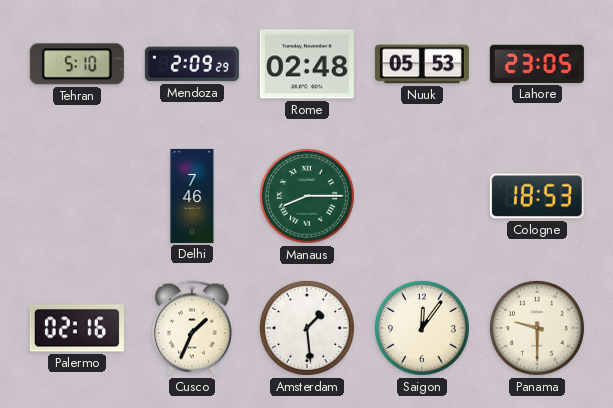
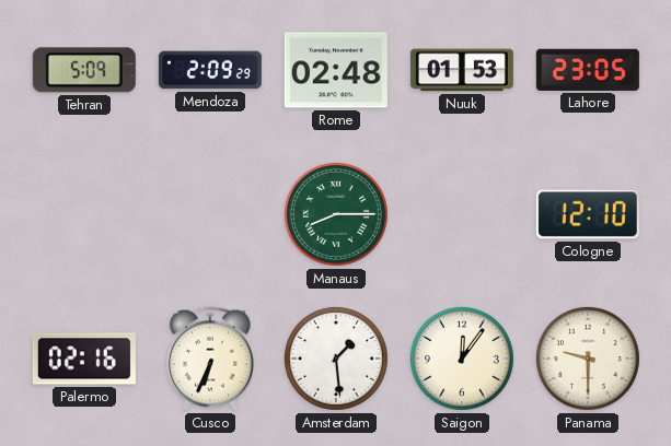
Tehran: 5:10 -> 5:09
Nuuk: 05:53 -> 01:53
Delhi: 7:46 -> none
Cologne: 18:53 -> 12:10
Cusco: 1:34 -> 6:34
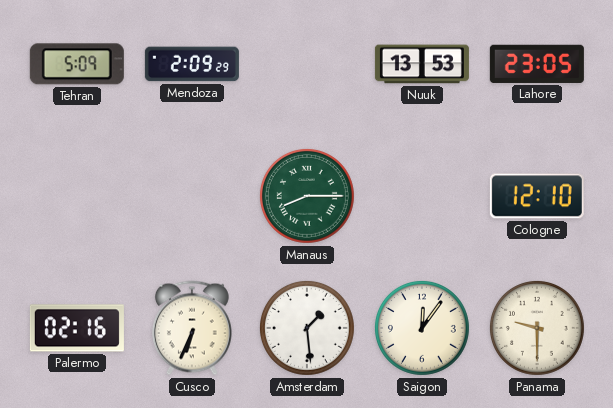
Rome: 02:48 -> none
Nuuk: 01:53 -> 13:53
